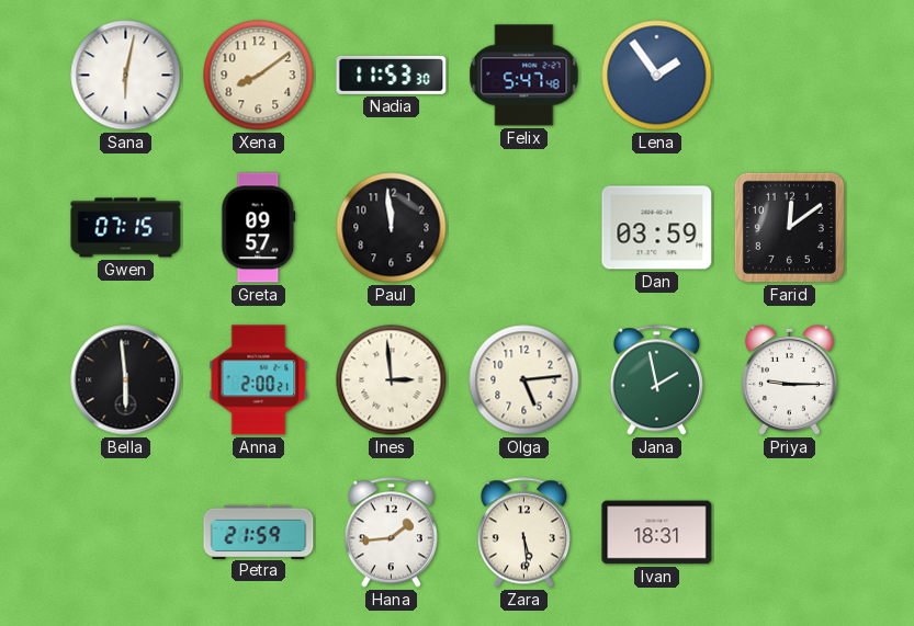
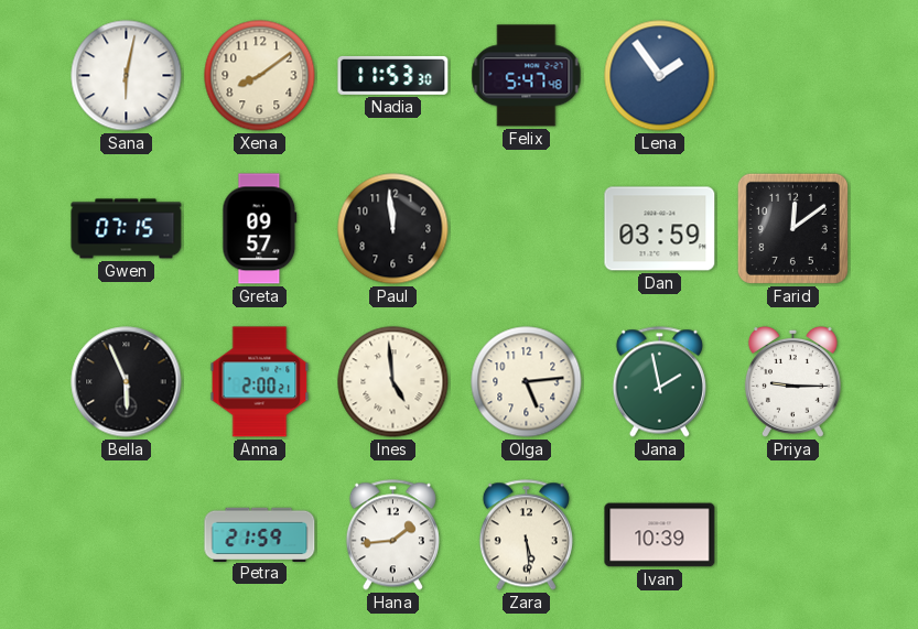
Bella: 5:59 -> 5:56
Ines: 2:59 -> 4:59
Ivan: 18:31 -> 10:39
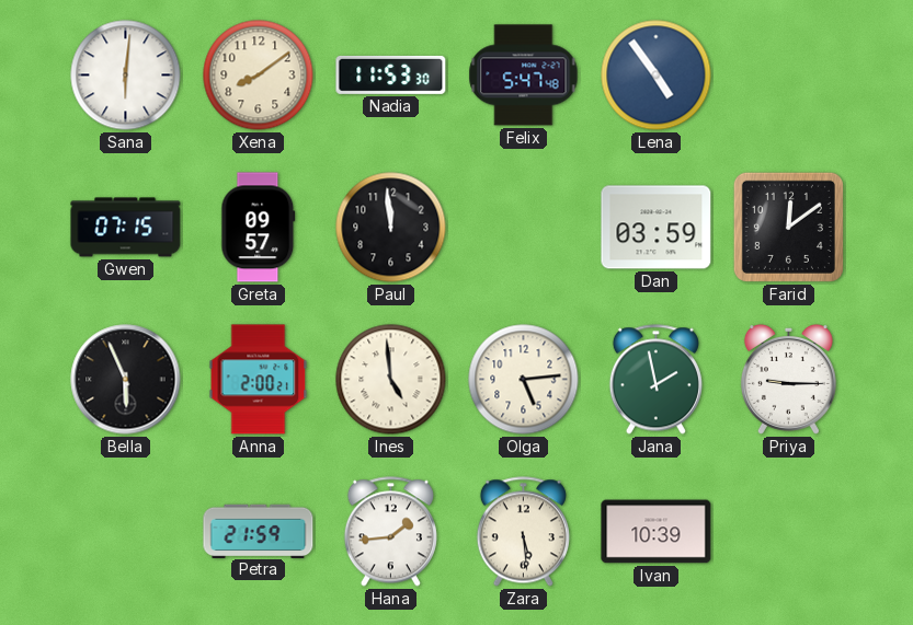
Sana: 6:02 -> 6:01
Lena: 1:54 -> 4:54
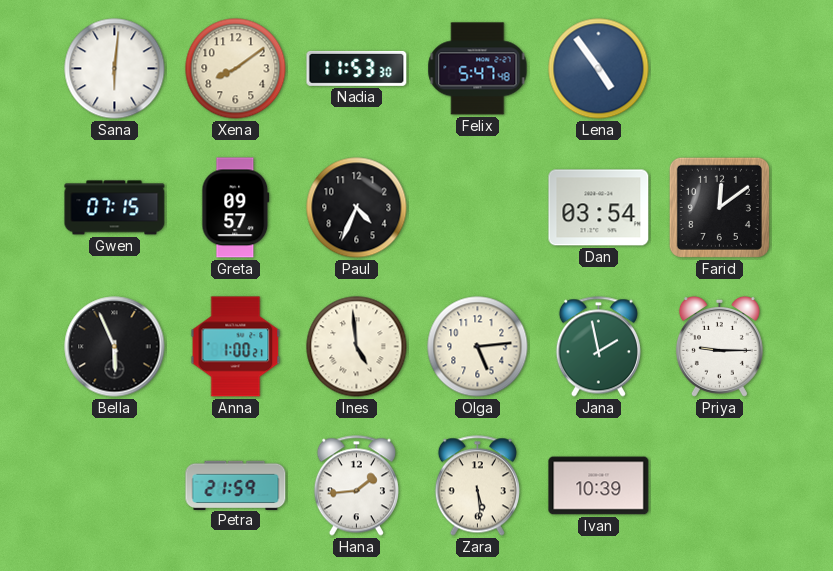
Paul: 11:59 -> 4:34
Dan: 03:59 -> 03:54
Anna: 2:00 -> 1:00
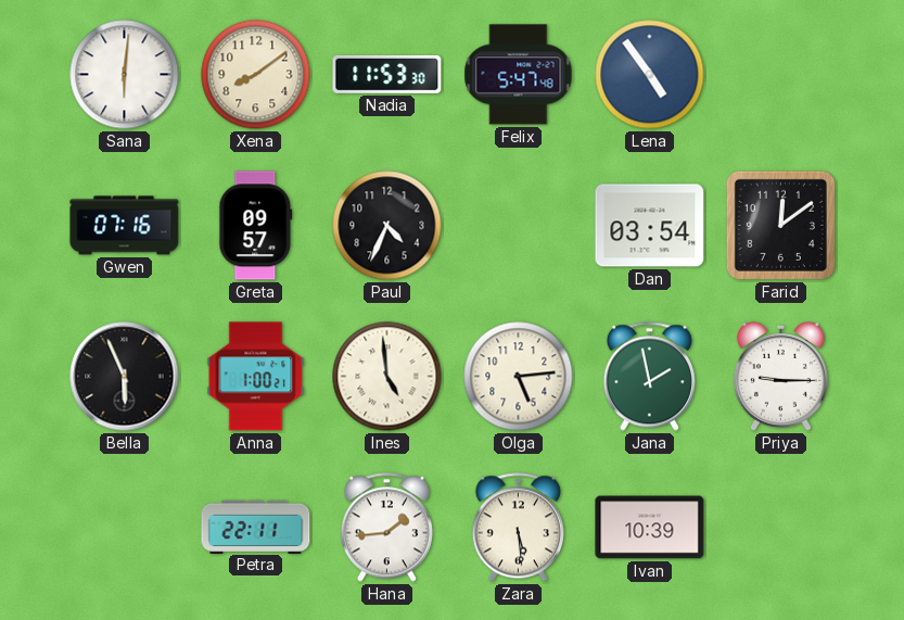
Gwen: 07:15 -> 07:16
Petra: 21:59 -> 22:11
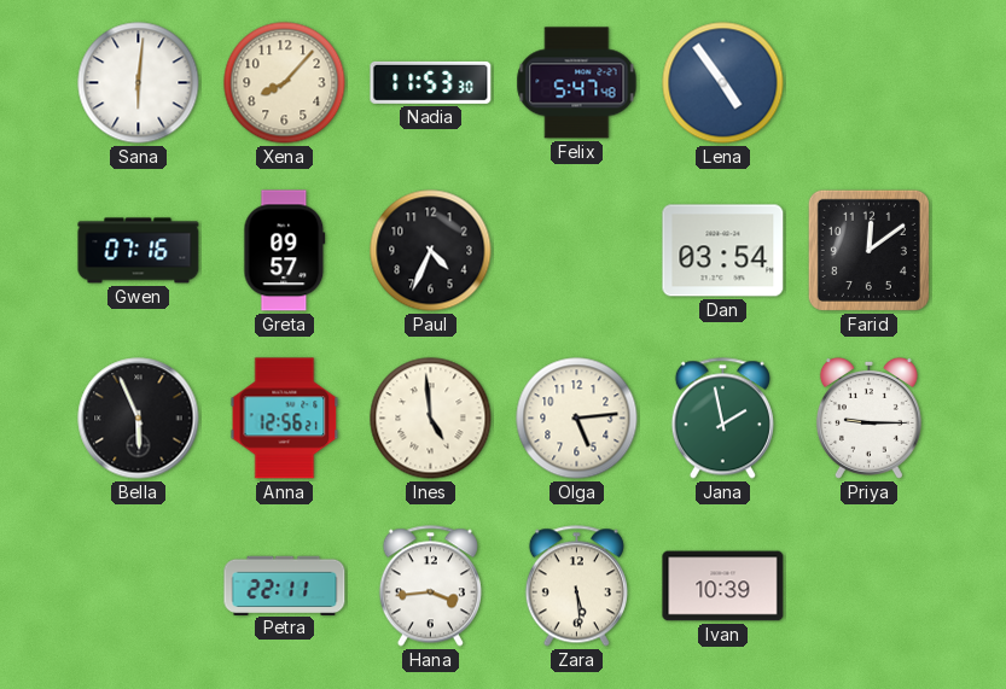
Xena: 8:09 -> 8:07
Anna: 1:00 -> 12:56
Hana: 1:44 -> 3:44
